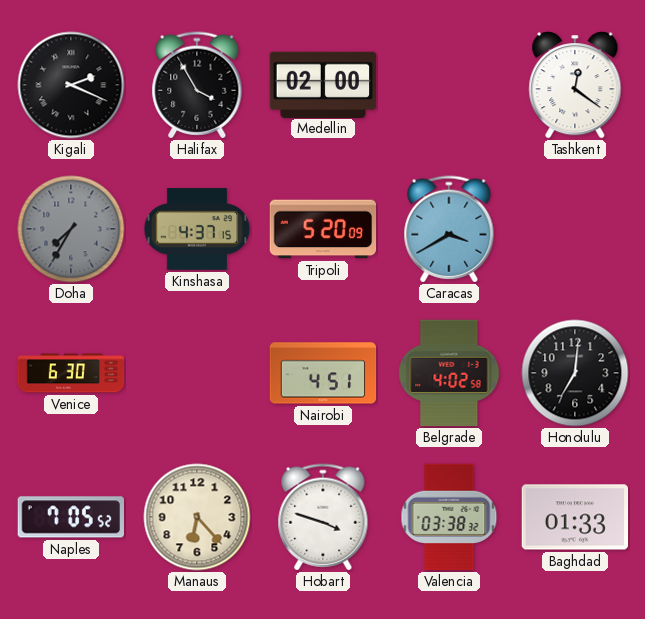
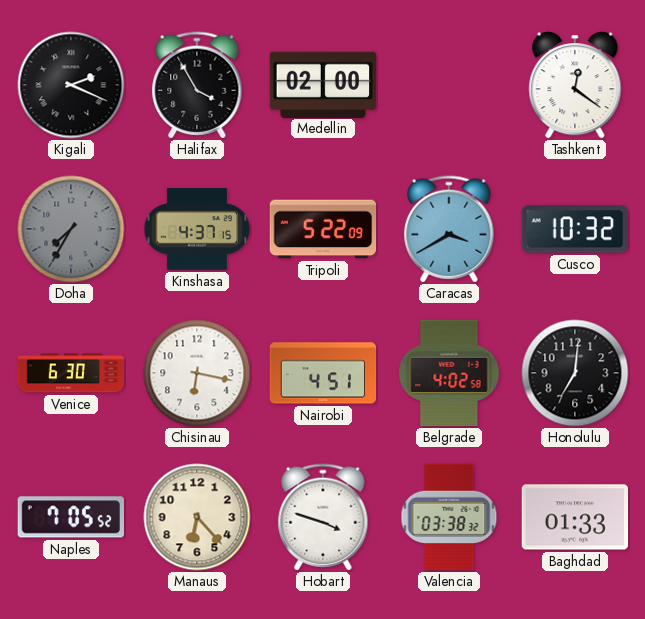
Tripoli: 5:20 -> 5:22
Cusco: none -> 10:32
Chisinau: none -> 6:17
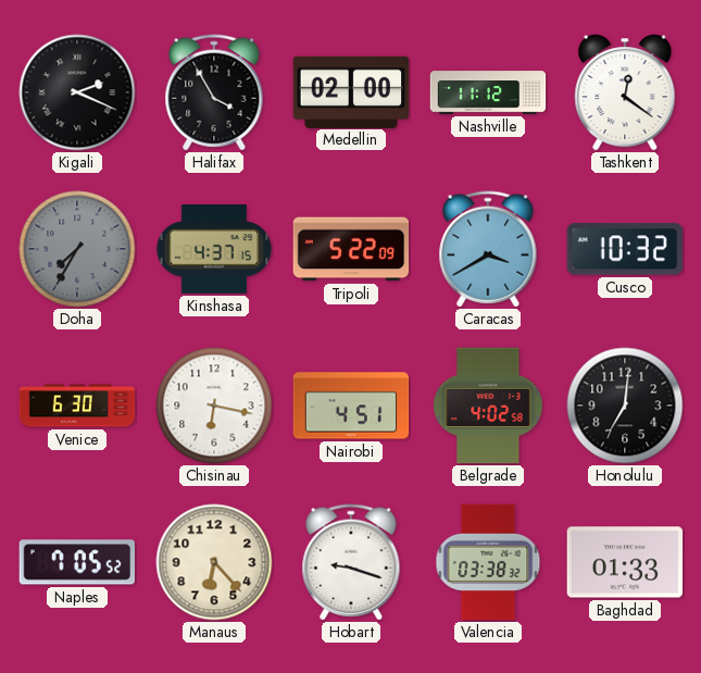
Nashville: none -> 11:12
Hobart: 3:48 -> 9:18
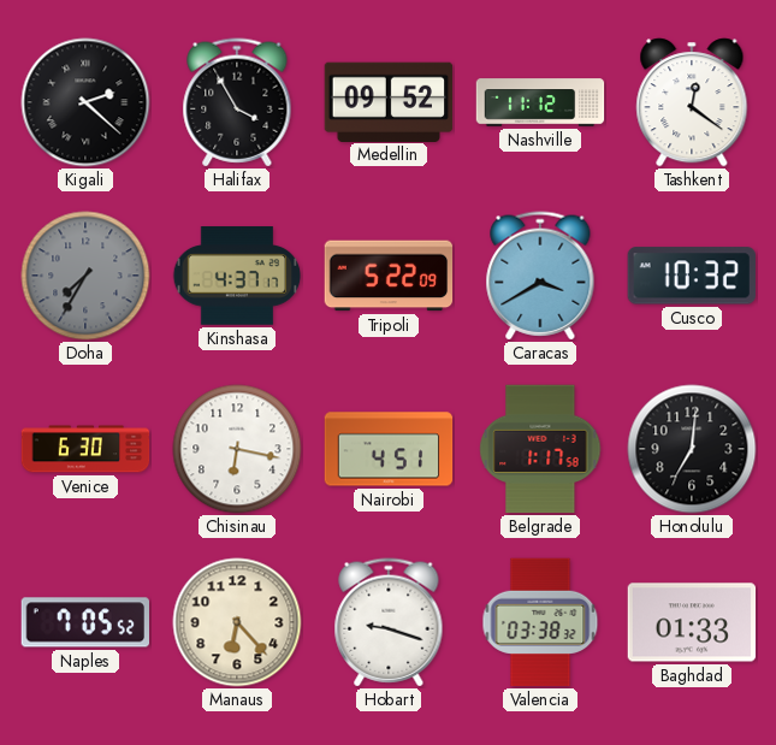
Kigali: 2:19 -> 2:22
Medellin: 02:00 -> 09:52
Kinshasa: 4:37:15 -> 4:37:17
Belgrade: 4:02 -> 1:17
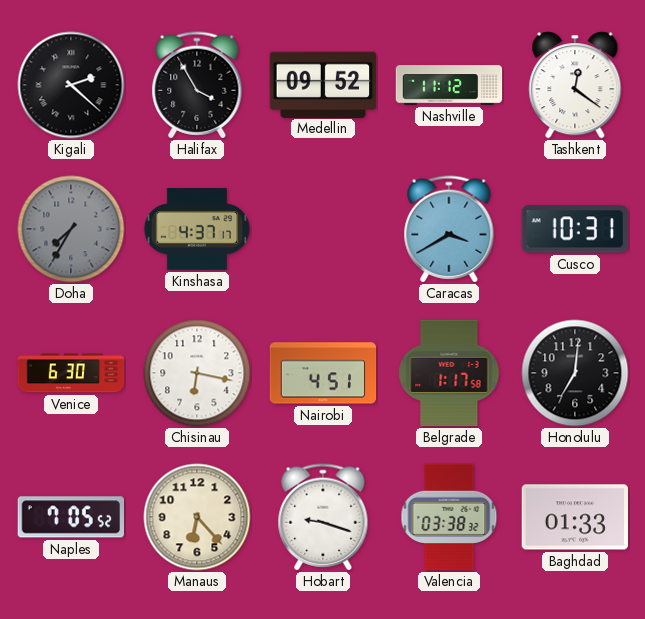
Tripoli: 5:22 -> none
Cusco: 10:32 -> 10:31
